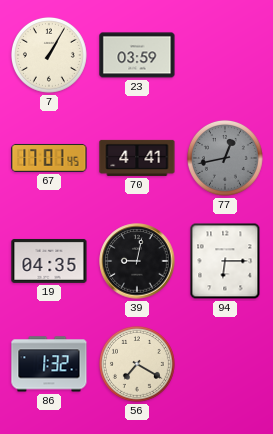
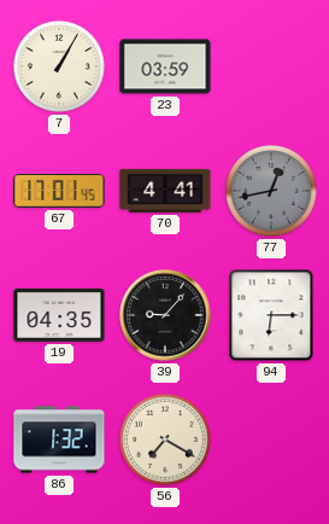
39: 9:02 -> 9:07
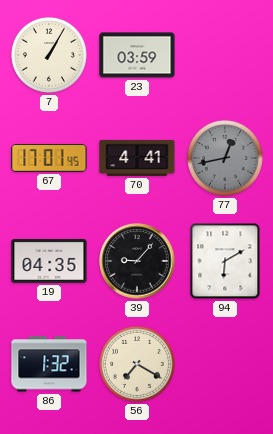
94: 6:15 -> 6:10
